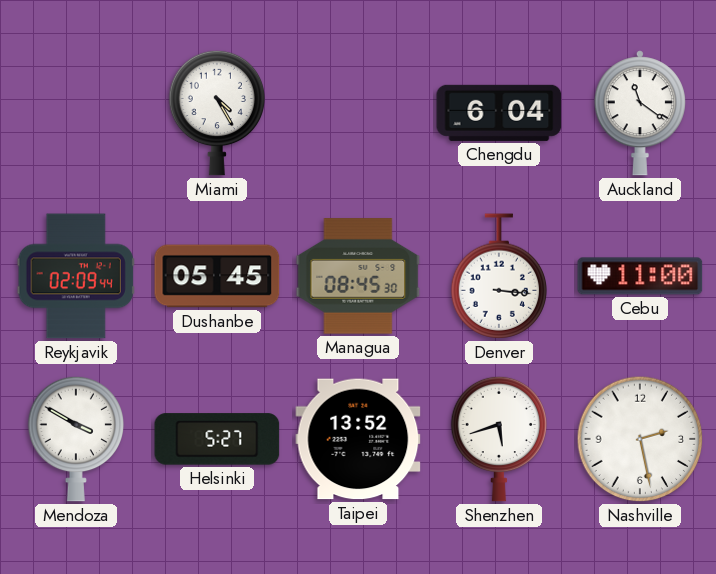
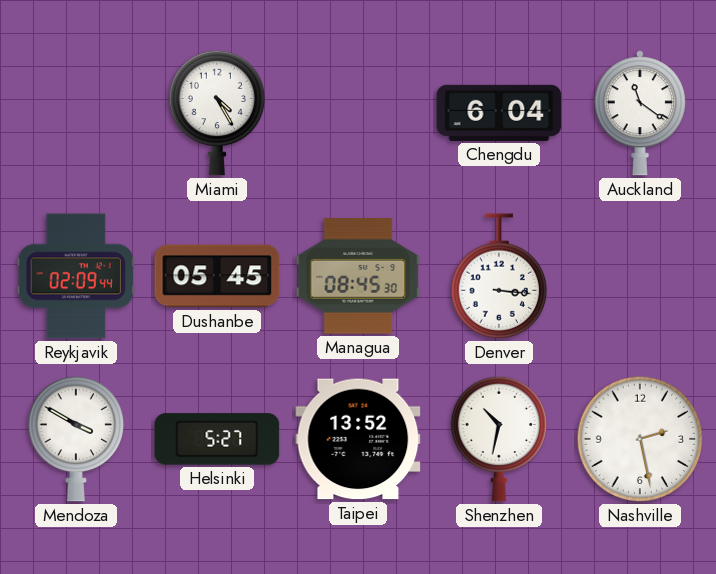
Cebu: 11:00 -> none
Shenzhen: 5:42 -> 10:32
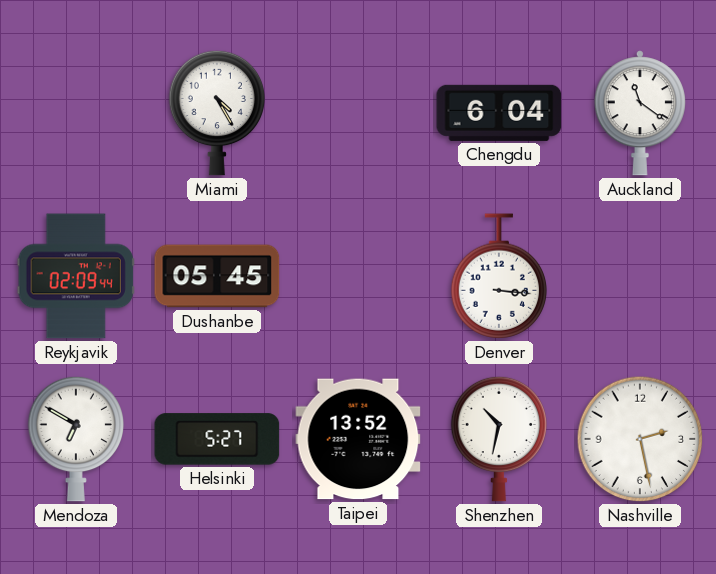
Managua: 08:45 -> none
Mendoza: 3:50 -> 6:50
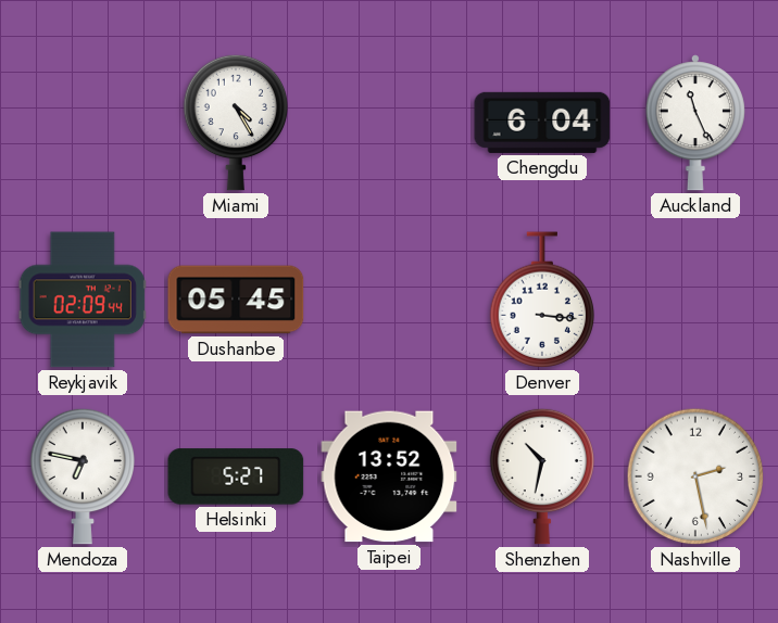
Auckland: 11:21 -> 11:26
Mendoza: 6:50 -> 6:47
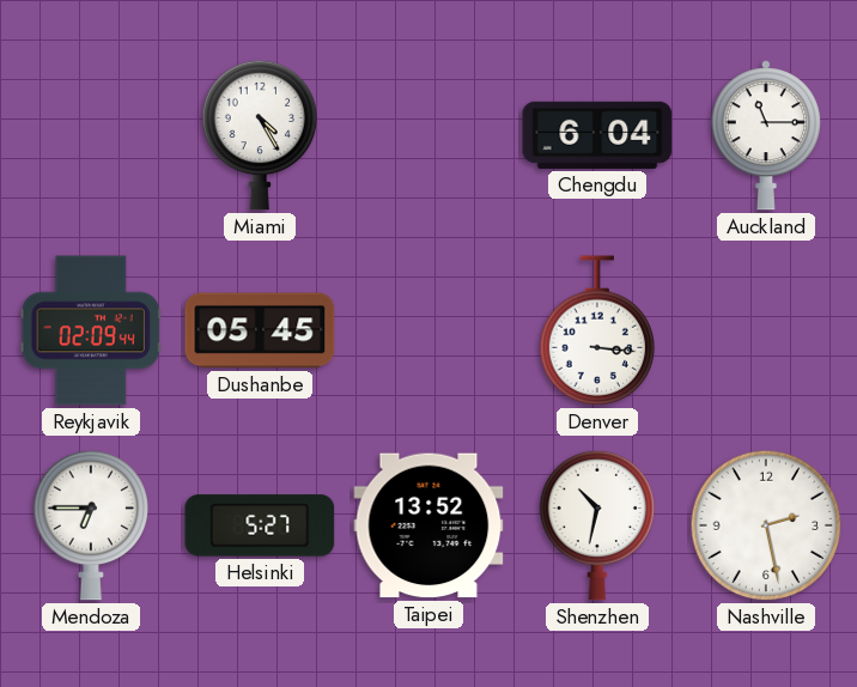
Auckland: 11:26 -> 11:15
Mendoza: 6:47 -> 6:45
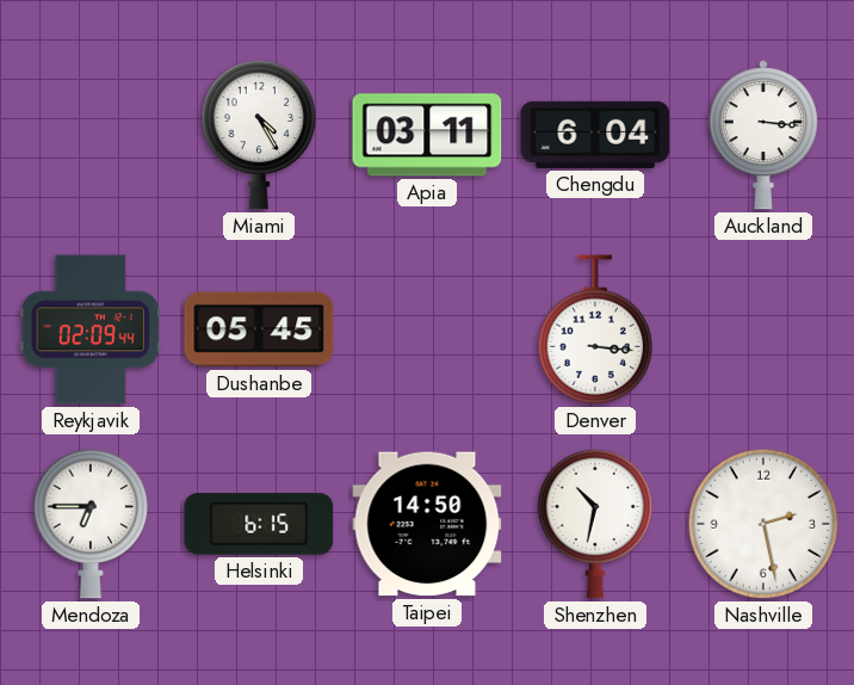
Apia: none -> 03:11
Auckland: 11:15 -> 3:16
Helsinki: 5:27 -> 6:15
Taipei: 13:52 -> 14:50
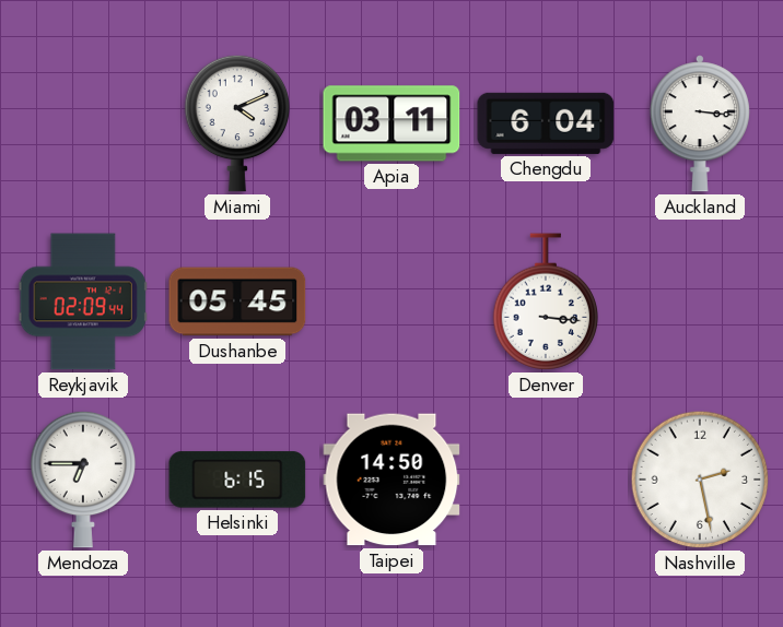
Miami: 4:25 -> 4:11
Shenzhen: 10:32 -> none
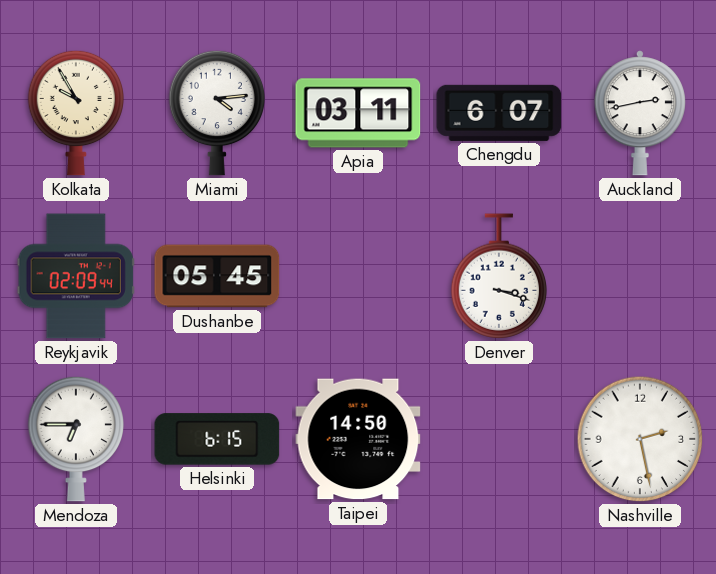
Kolkata: none -> 9:55
Miami: 4:11 -> 4:14
Chengdu: 6:04 -> 6:07
Auckland: 3:16 -> 2:43
Denver: 3:16 -> 3:18
